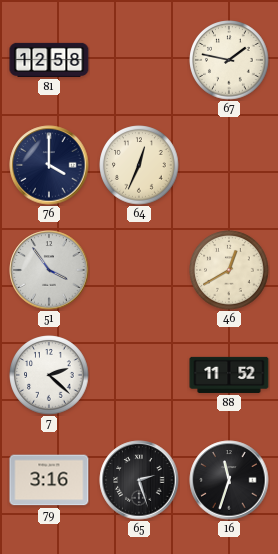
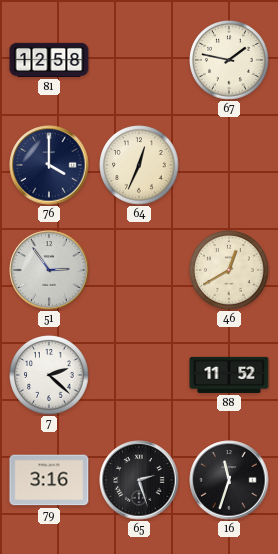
51: 3:54 -> 2:54
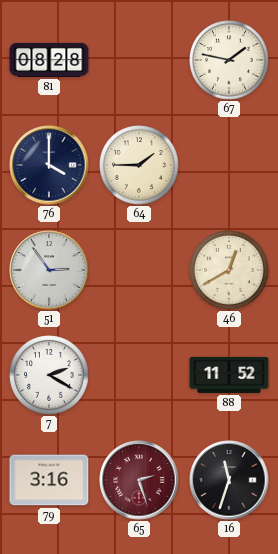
81: 12:58 -> 08:28
64: 12:34 -> 1:45
7: 2:22 -> 2:20
65 dial: black -> burgundy
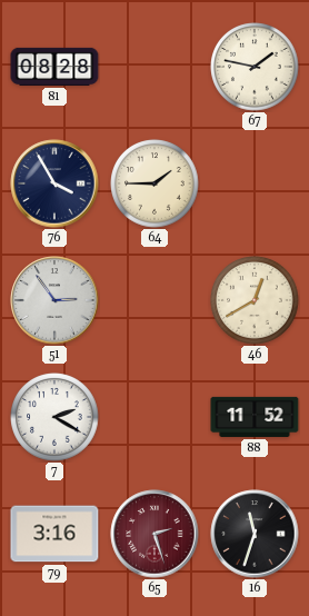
76: 4:00 -> 3:55
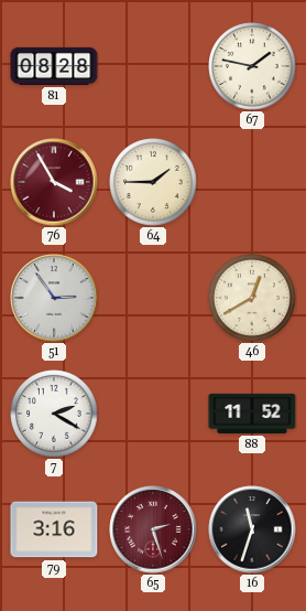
76 dial: navy -> burgundy
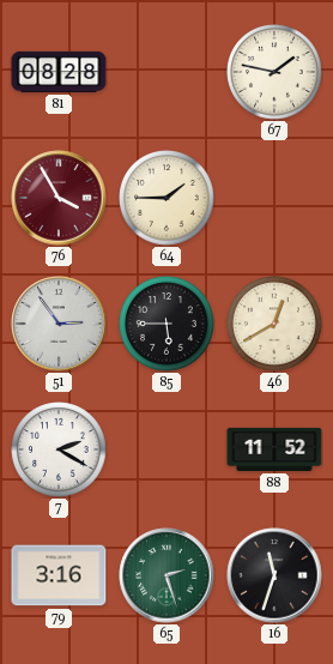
85: none -> 5:45
65 dial: burgundy -> green
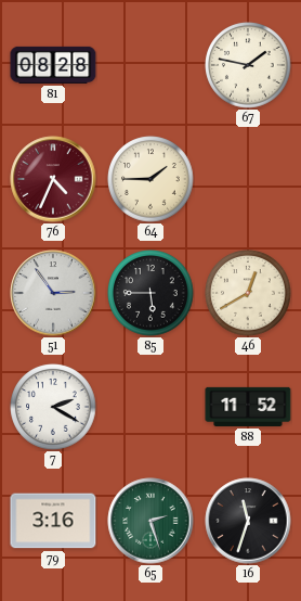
76: 3:55 -> 4:34
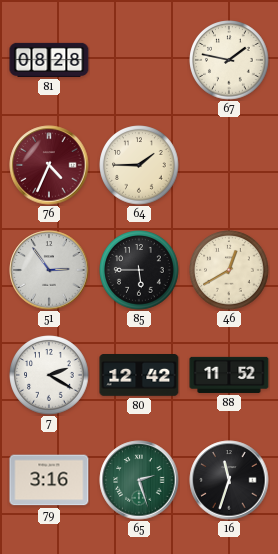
80: none -> 12:42
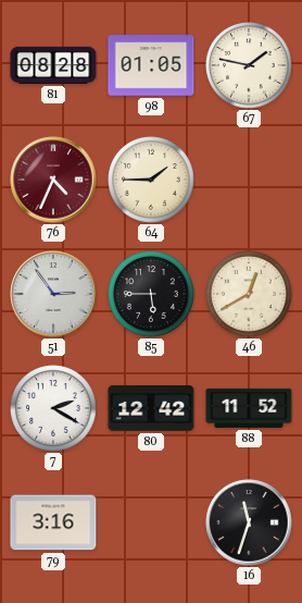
98: none -> 01:05
65: 2:27 -> none
